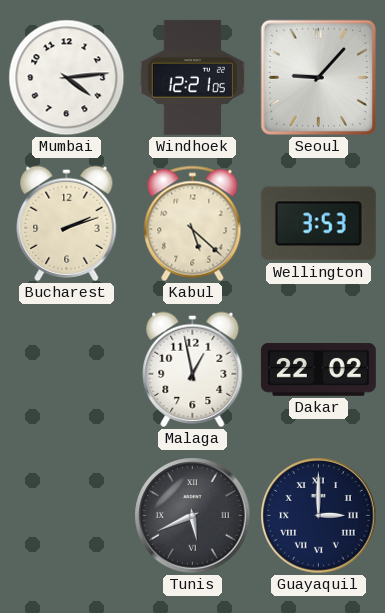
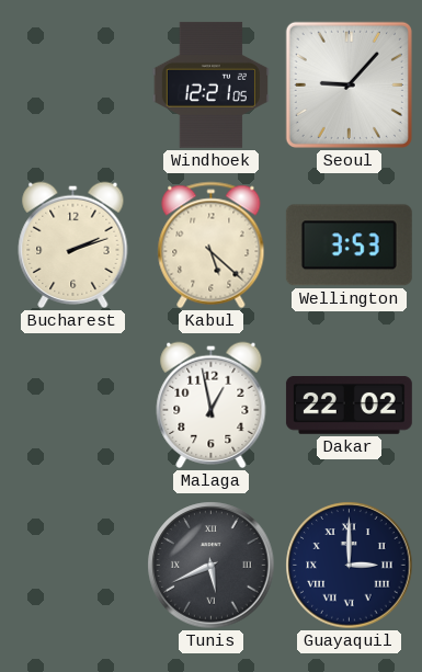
Mumbai: 4:14 -> none
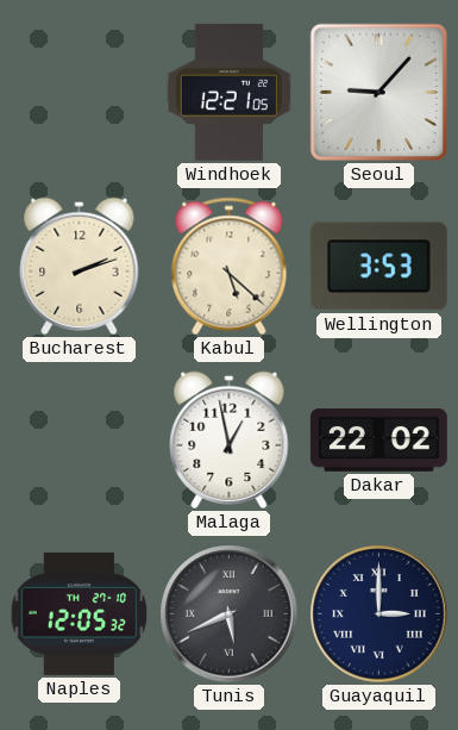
Naples: none -> 12:05
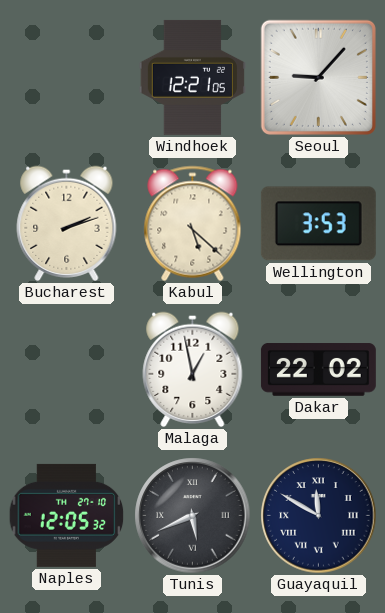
Guayaquil: 3:00 -> 11:50
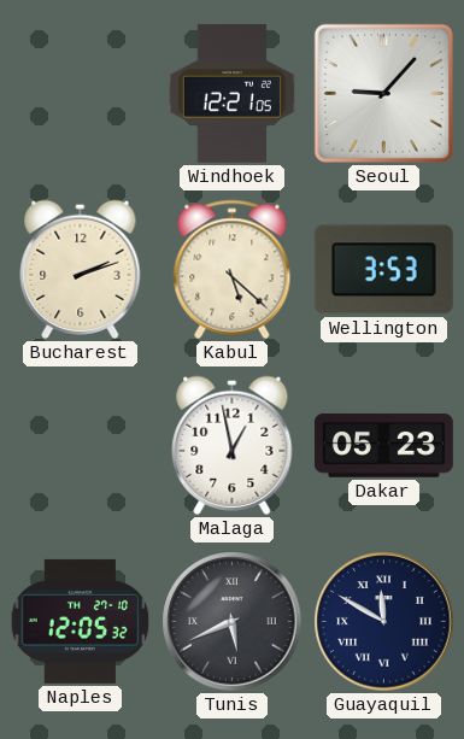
Dakar: 22:02 -> 05:23
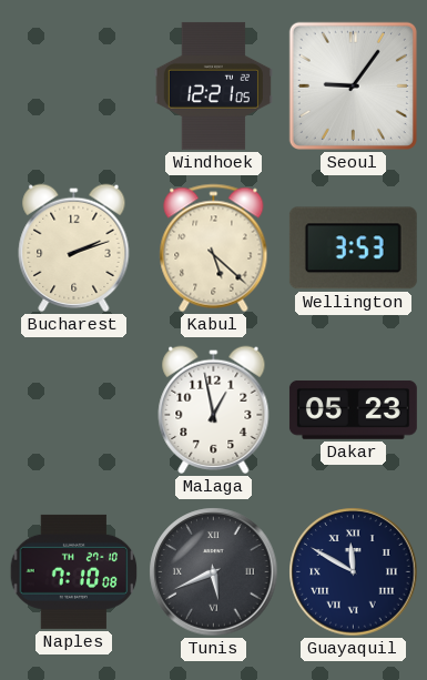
Seoul: 9:07 -> 9:06
Naples: 12:05 -> 7:10
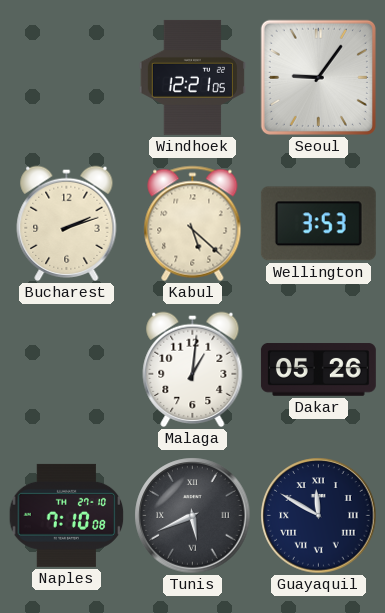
Malaga: 12:58 -> 1:01
Dakar: 05:23 -> 05:26
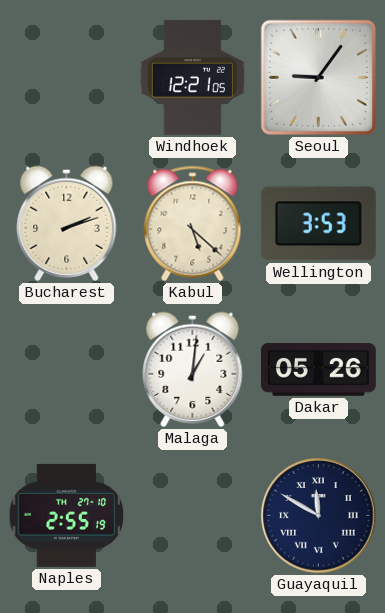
Naples: 7:10 -> 2:55
Tunis: 5:41 -> none
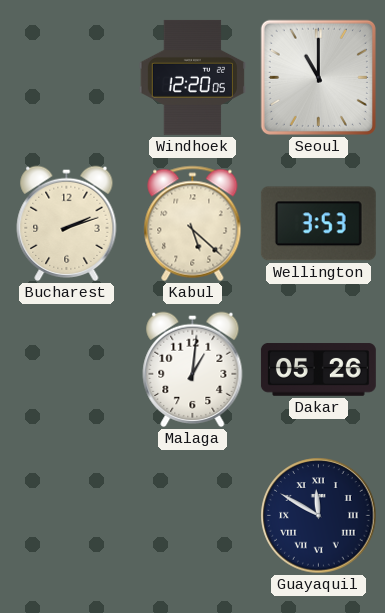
Windhoek: 12:21 -> 12:20
Seoul: 9:06 -> 11:00
Naples: 2:55 -> none
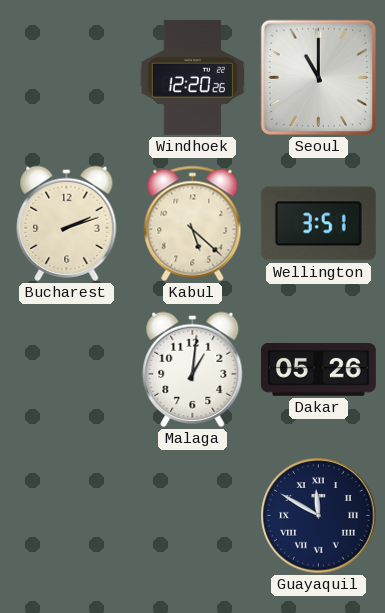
Windhoek: 12:20:05 -> 12:20:26
Wellington: 3:53 -> 3:51
